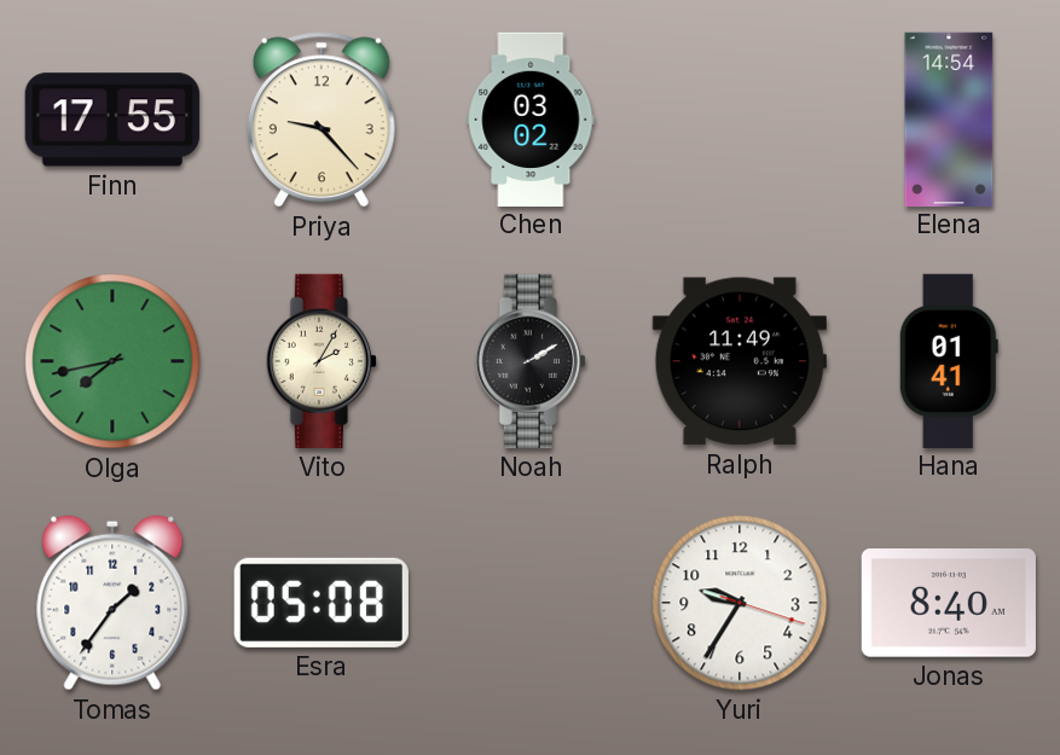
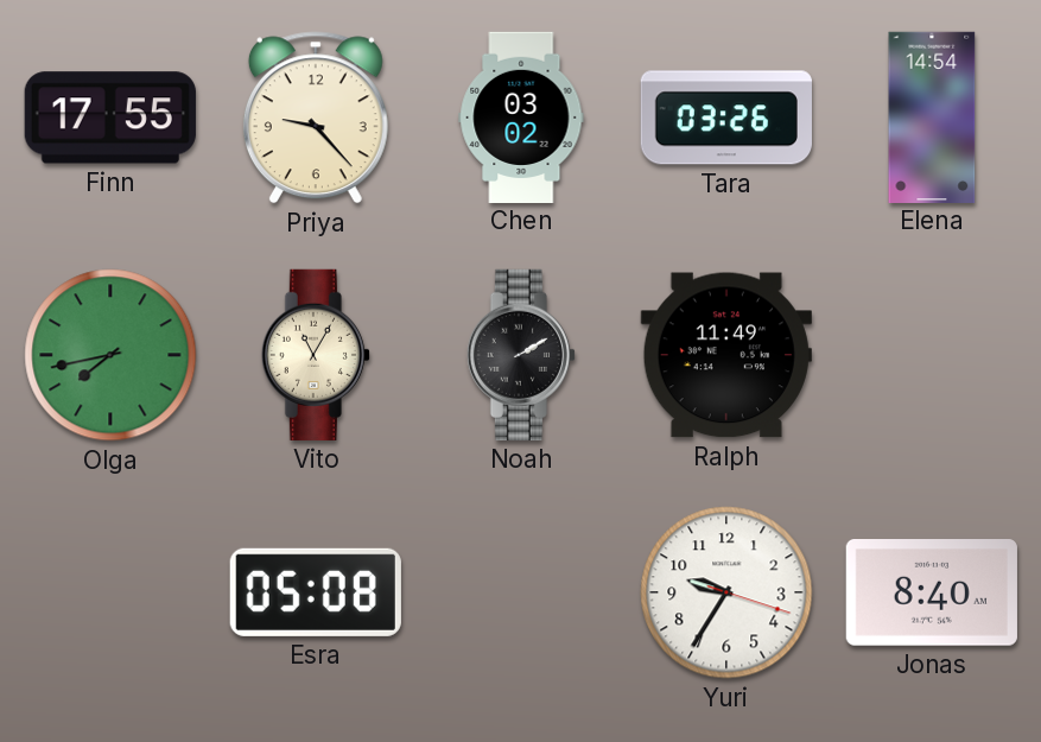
Tara: none -> 03:26
Vito: 2:05 -> 11:05
Hana: 01:41 -> none
Tomas: 1:36 -> none
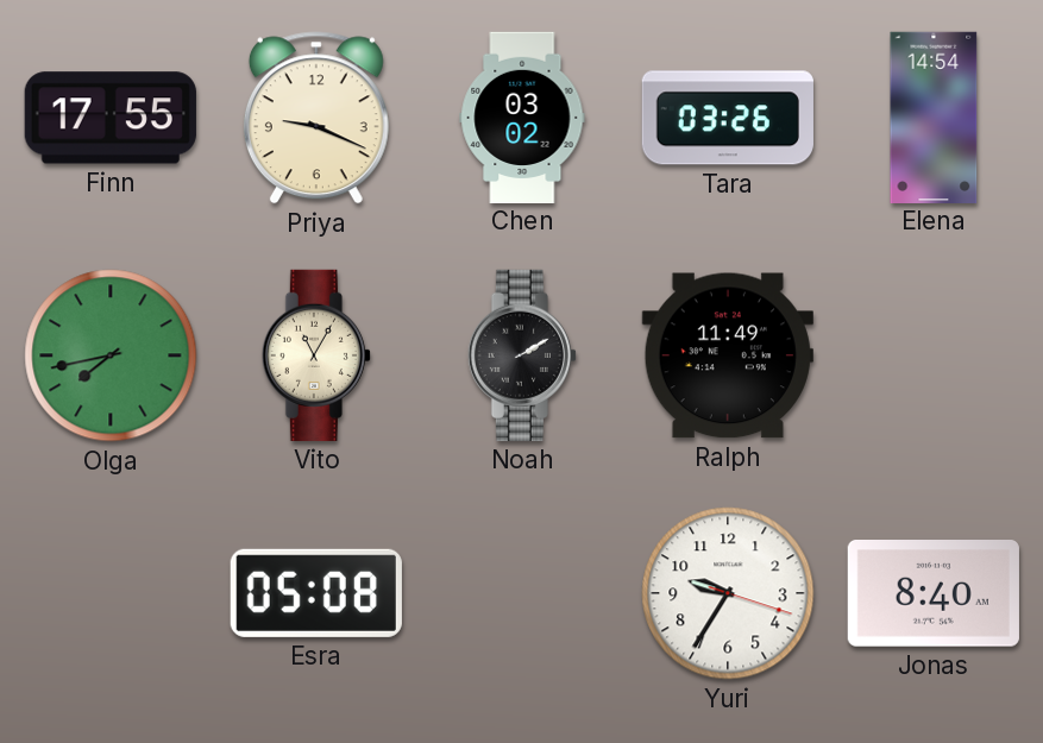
Priya: 9:23 -> 9:19
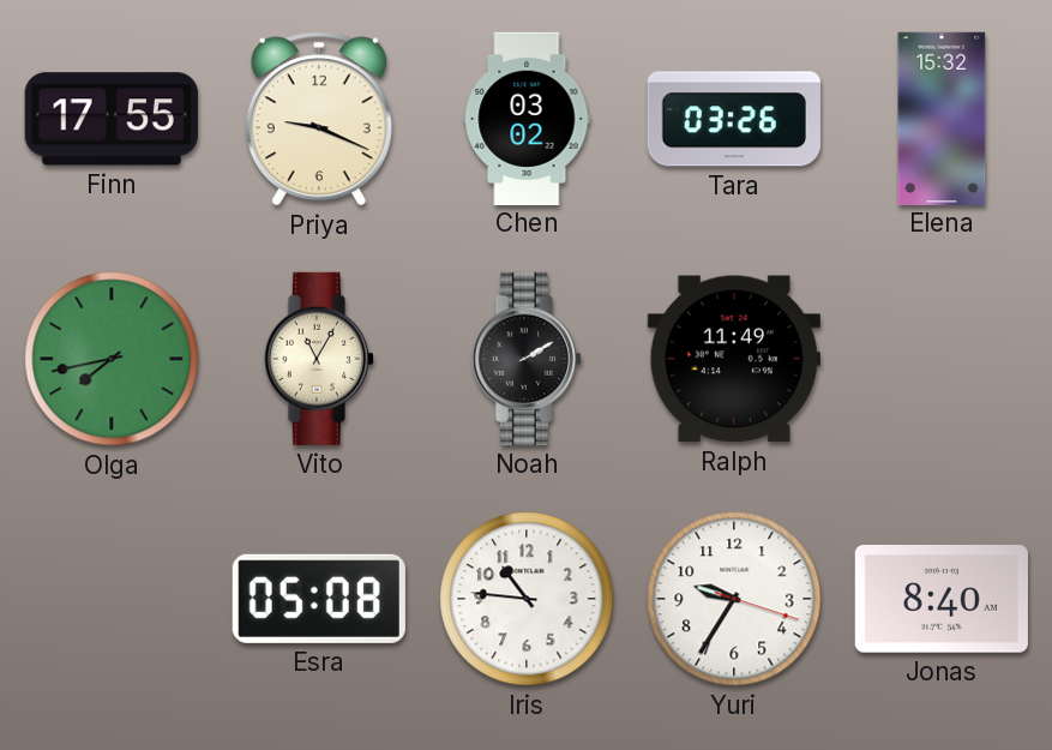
Elena: 14:54 -> 15:32
Iris: none -> 10:46
